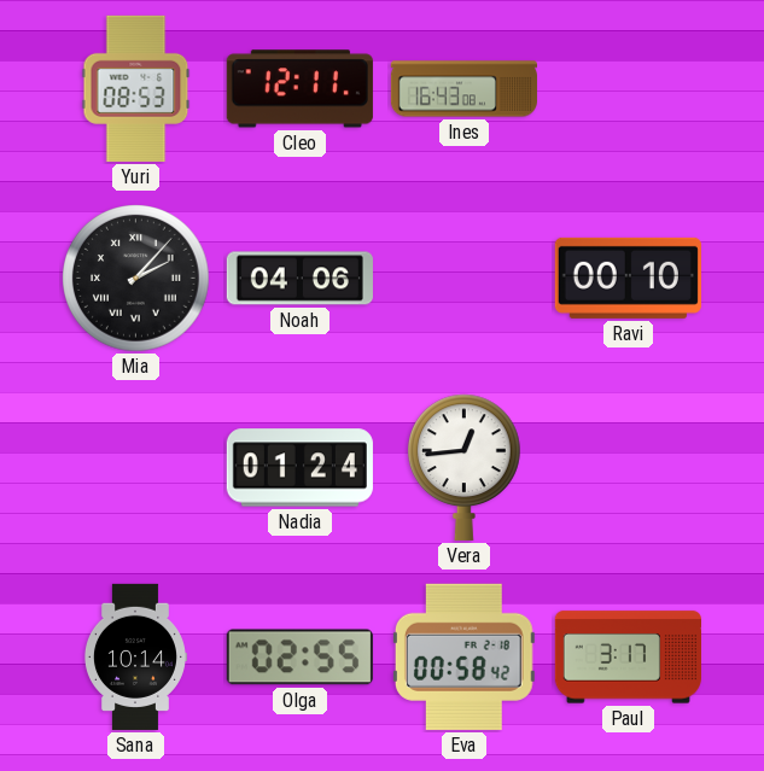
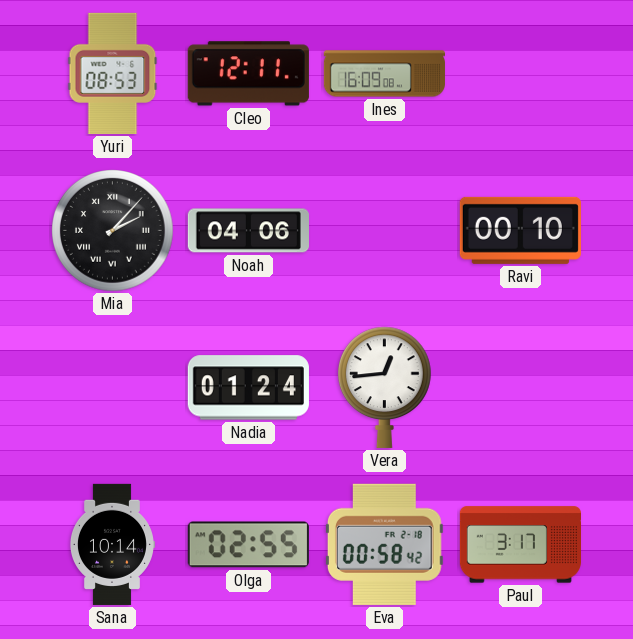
Ines: 16:43 -> 16:09
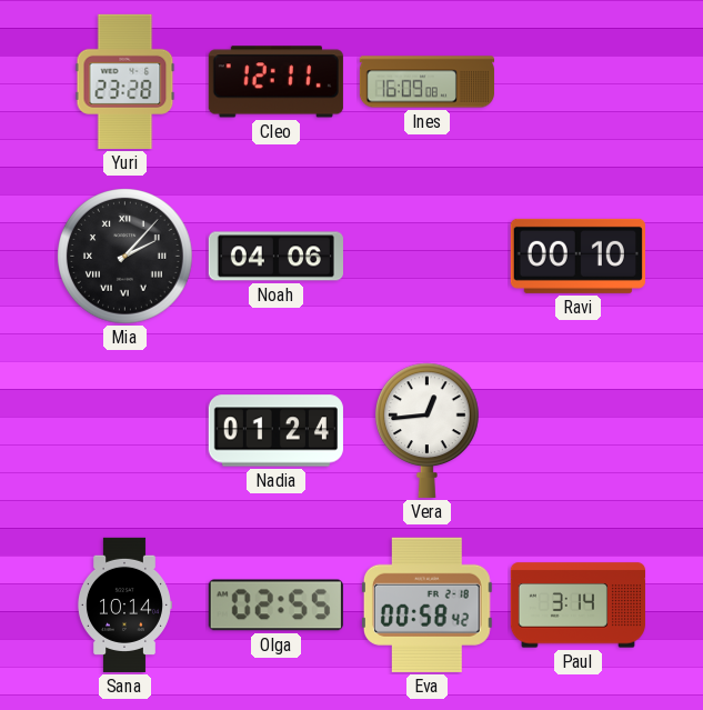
Yuri: 08:53 -> 23:28
Paul: 3:17 -> 3:14
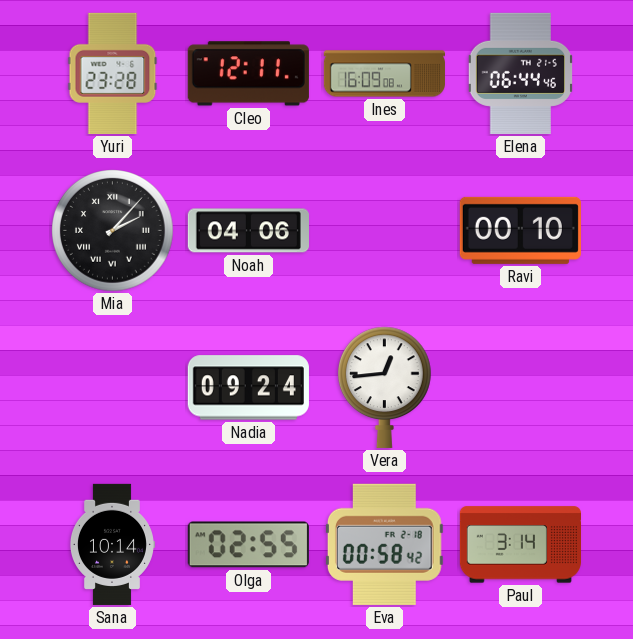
Elena: none -> 06:44
Nadia: 01:24 -> 09:24
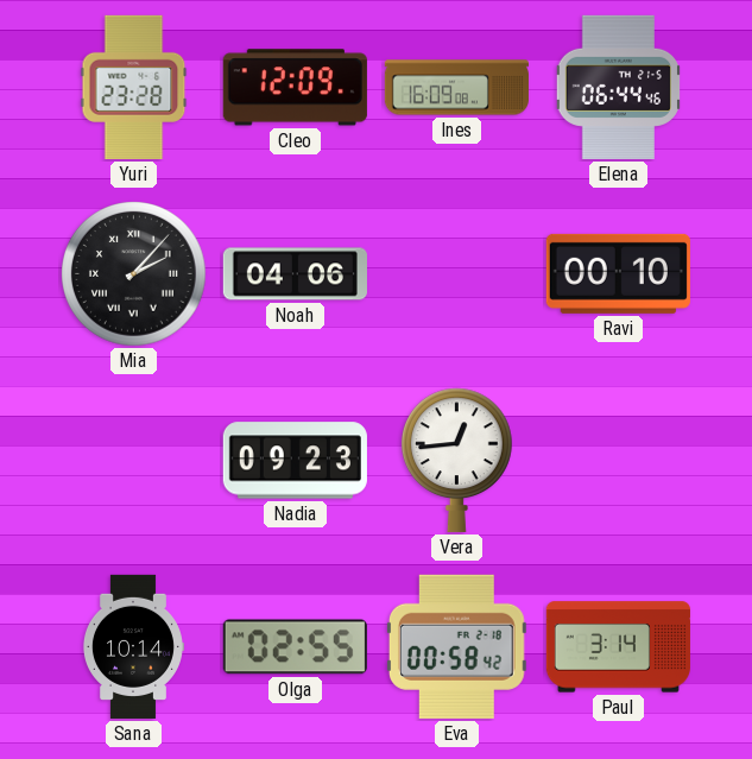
Cleo: 12:11 -> 12:09
Nadia: 09:24 -> 09:23
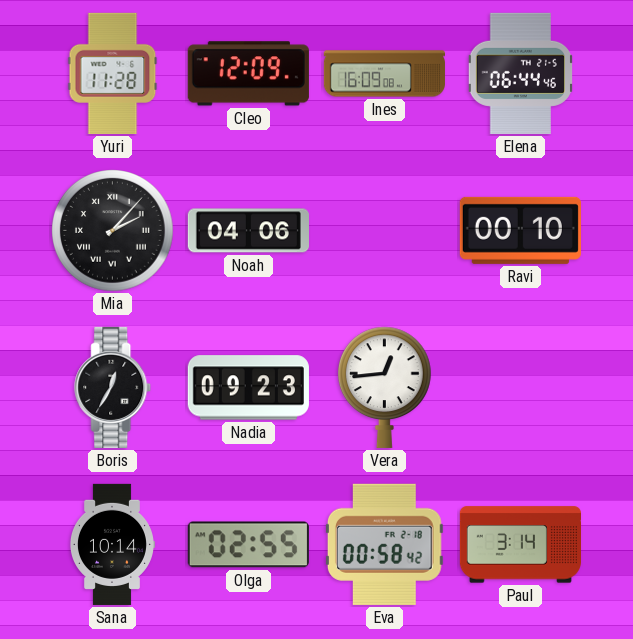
Yuri: 23:28 -> 11:28
Boris: none -> 12:35
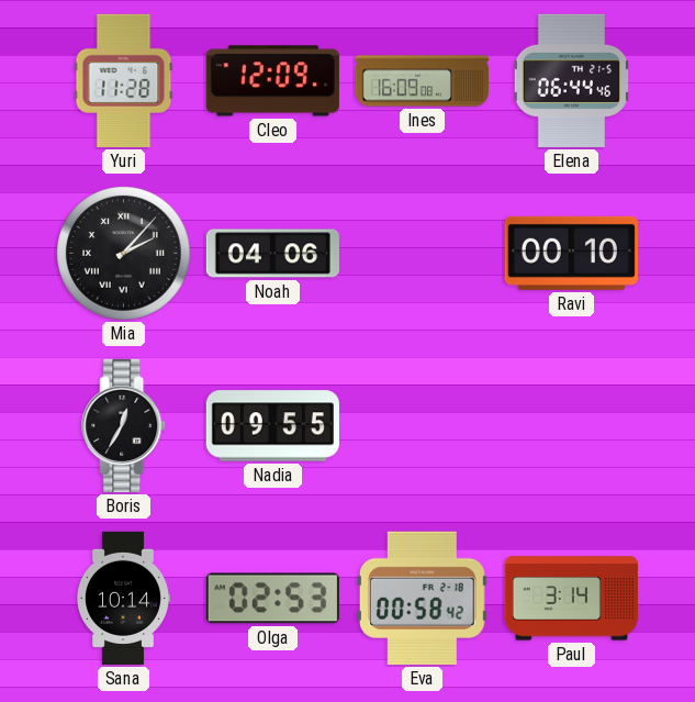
Nadia: 09:23 -> 09:55
Vera: 12:44 -> none
Olga: 02:55 -> 02:53
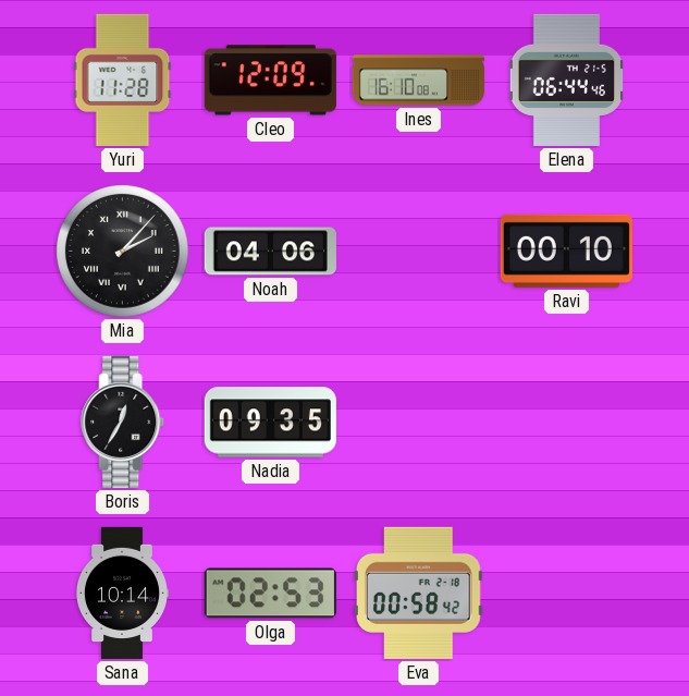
Ines: 16:09 -> 16:10
Nadia: 09:55 -> 09:35
Paul: 3:14 -> none
